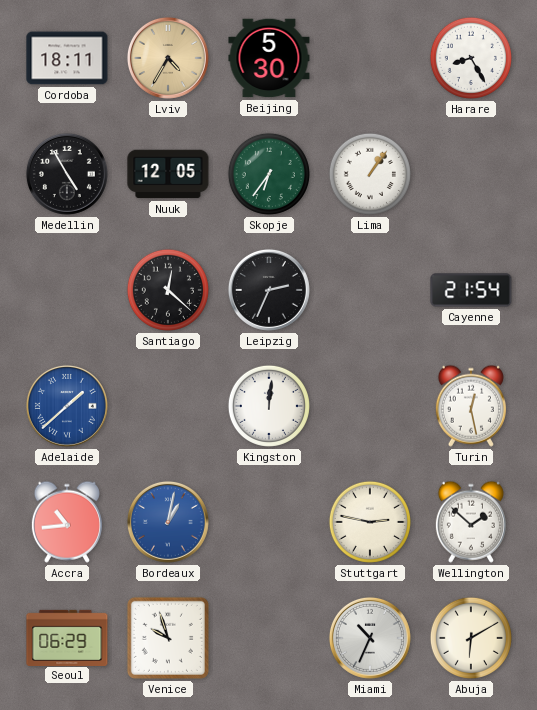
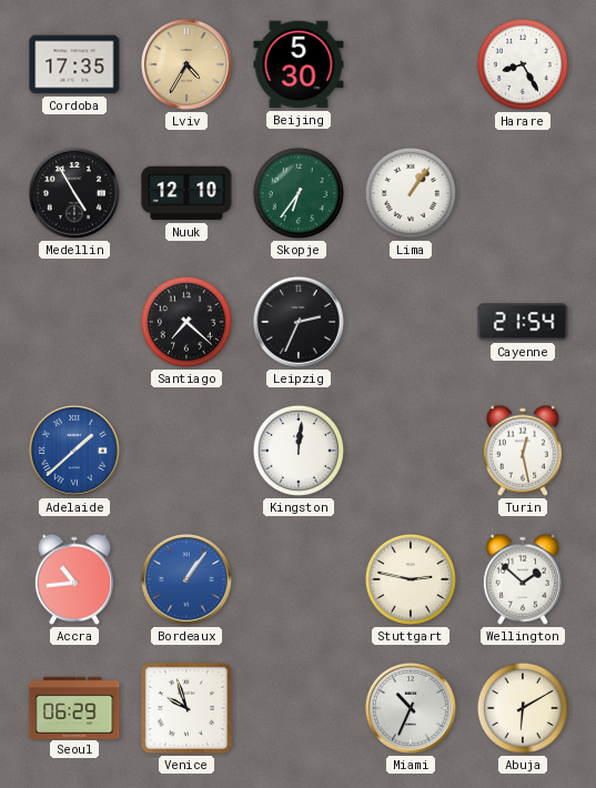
Cordoba: 18:11 -> 17:35
Nuuk: 12:05 -> 12:10
Santiago: 12:22 -> 7:22
Bordeaux: 1:02 -> 1:06
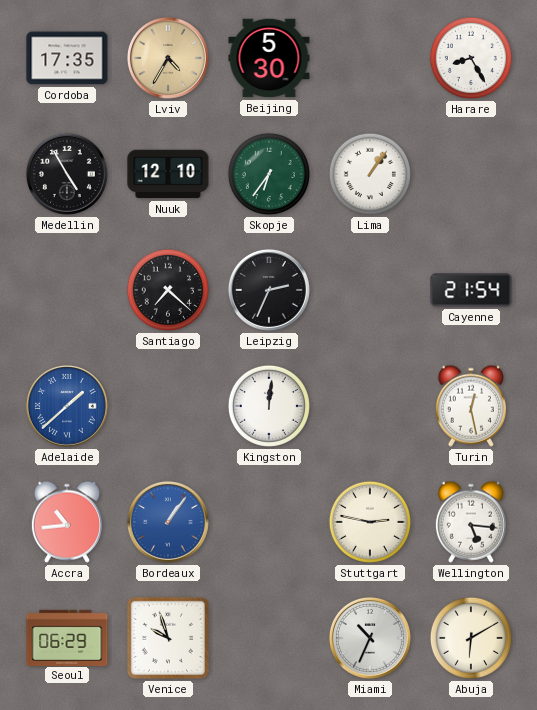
Wellington: 1:52 -> 5:16
